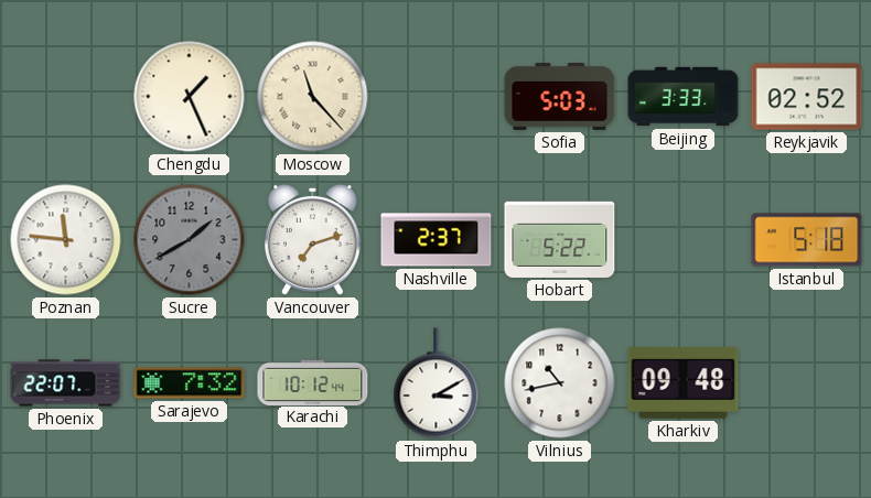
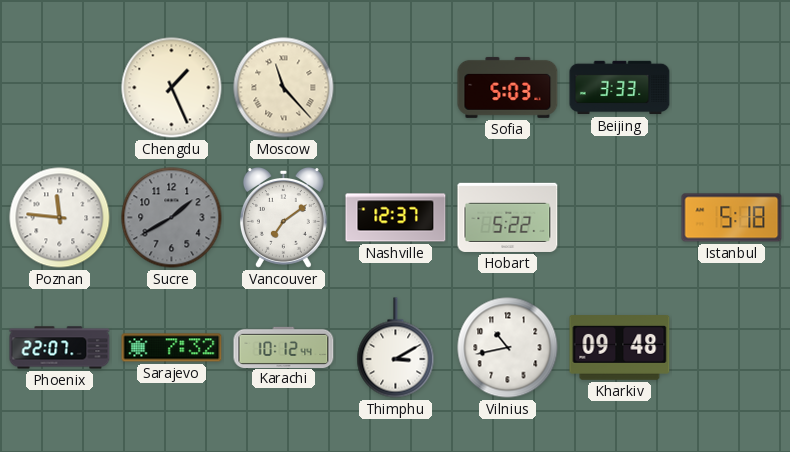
Reykjavik: 02:52 -> none
Vancouver: 7:12 -> 7:09
Nashville: 2:37 -> 12:37
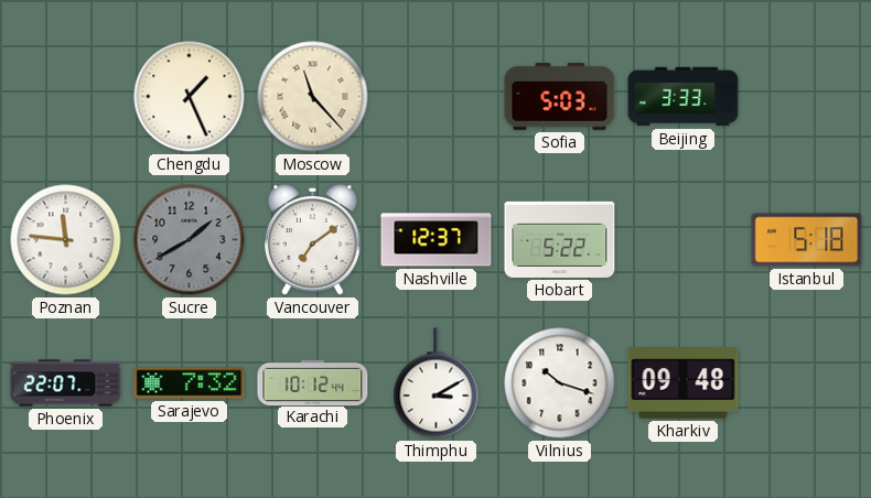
Vilnius: 10:43 -> 10:18
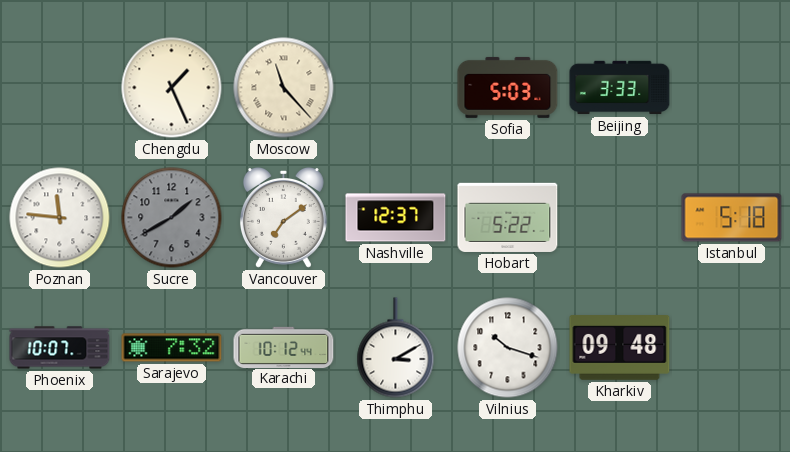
Phoenix: 22:07 -> 10:07
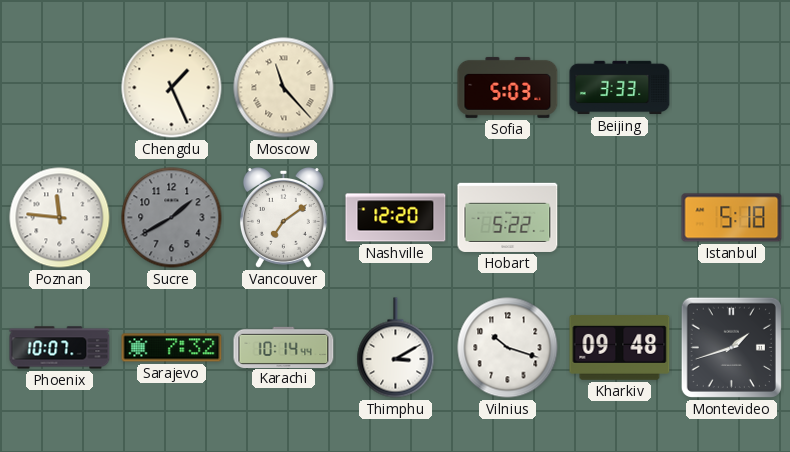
Nashville: 12:37 -> 12:20
Karachi: 10:12 -> 10:14
Montevideo: none -> 1:42
